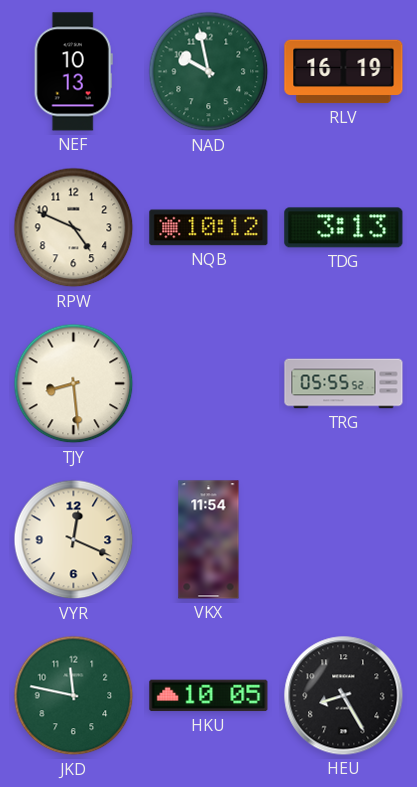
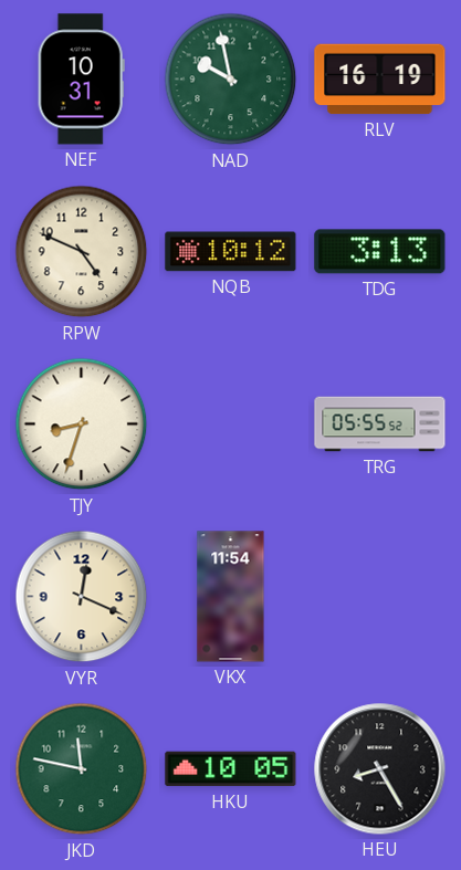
NEF: 10:13 -> 10:31
TJY: 8:29 -> 8:33
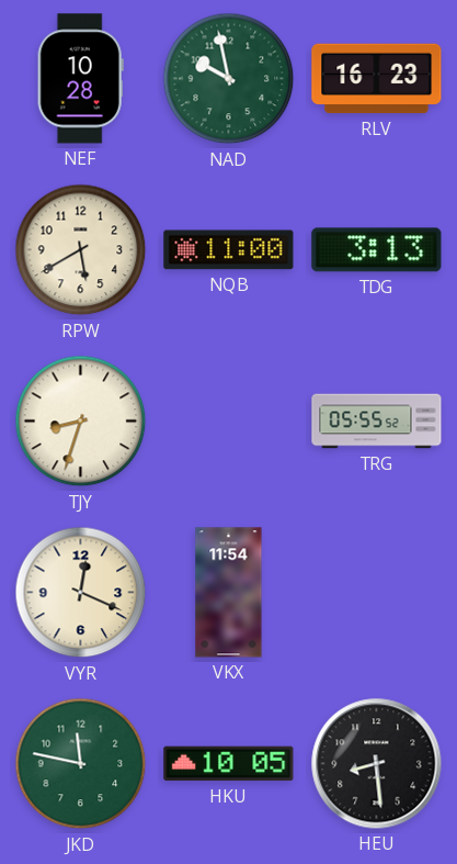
NEF: 10:31 -> 10:28
RLV: 16:19 -> 16:23
RPW: 4:49 -> 5:40
NQB: 10:12 -> 11:00
HEU: 8:25 -> 8:29
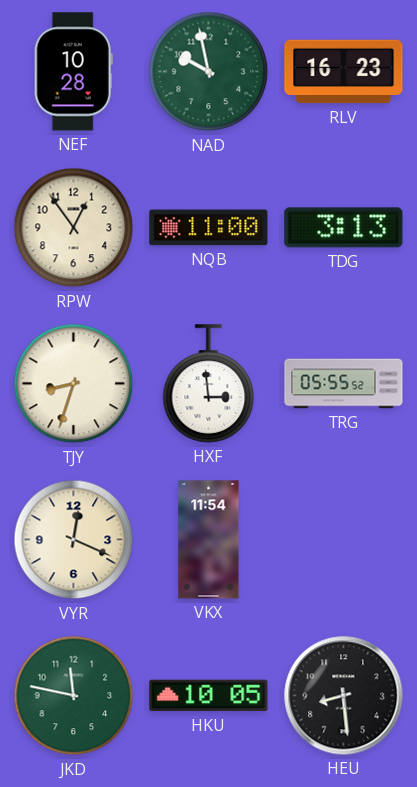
RPW: 5:40 -> 12:54
HXF: none -> 2:59
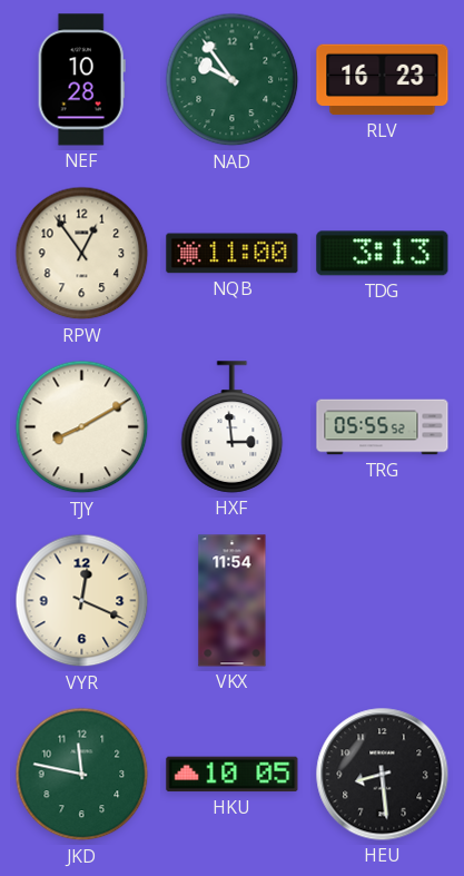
NAD: 9:58 -> 9:54
TJY: 8:33 -> 8:10
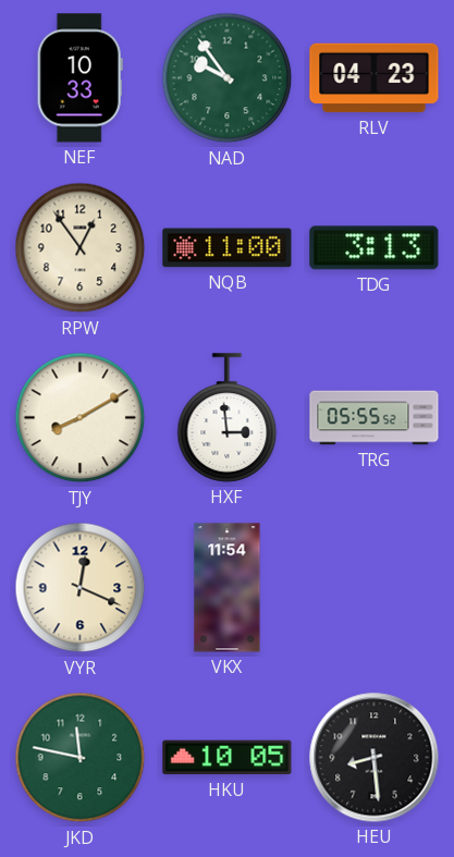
NEF: 10:28 -> 10:33
RLV: 16:23 -> 04:23
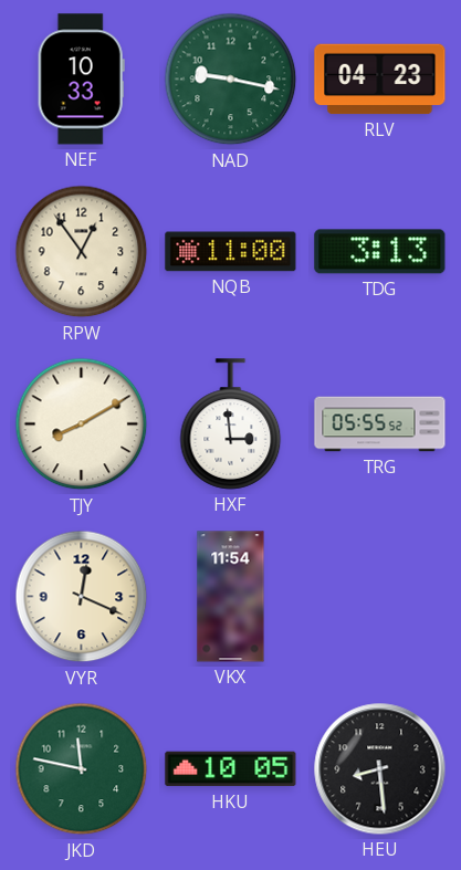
NAD: 9:54 -> 9:17
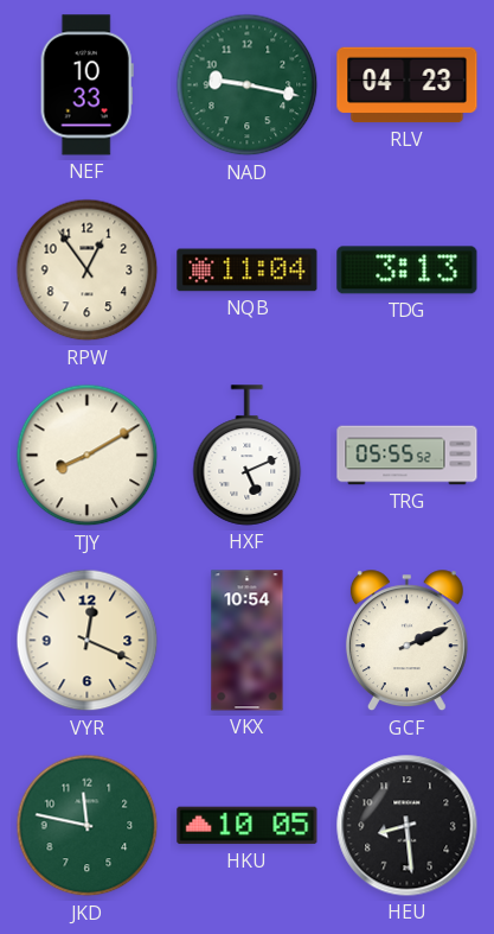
NQB: 11:00 -> 11:04
HXF: 2:59 -> 5:11
VKX: 11:54 -> 10:54
GCF: none -> 2:11
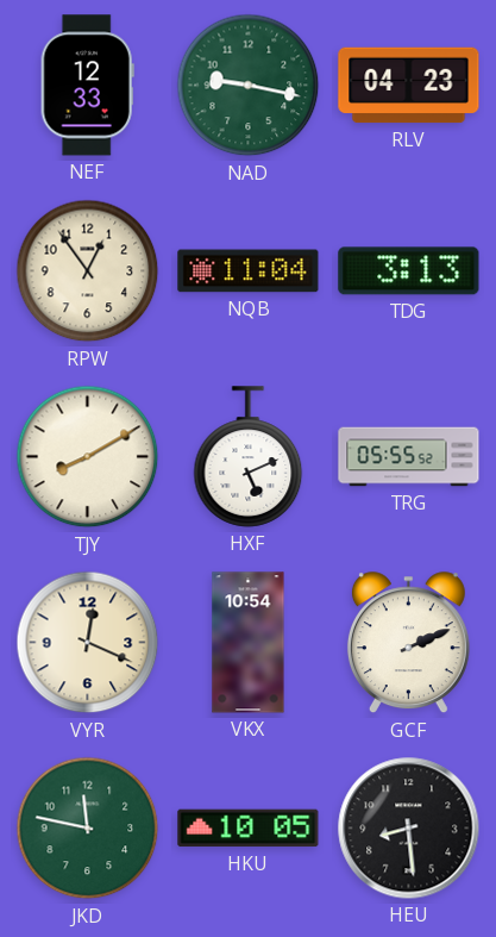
NEF: 10:33 -> 12:33
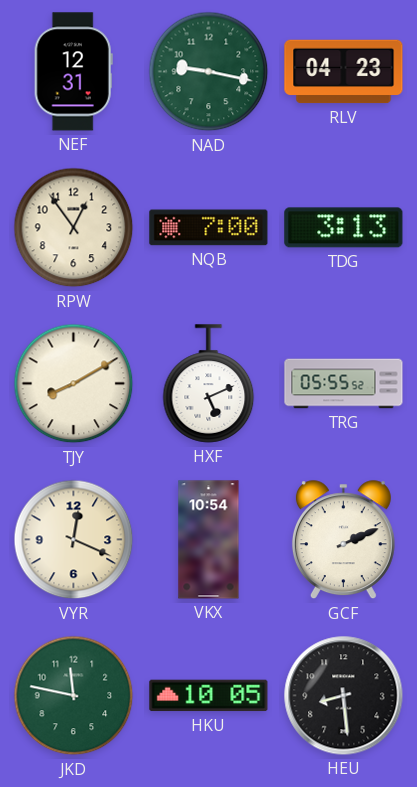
NEF: 12:33 -> 12:31
NQB: 11:04 -> 7:00
